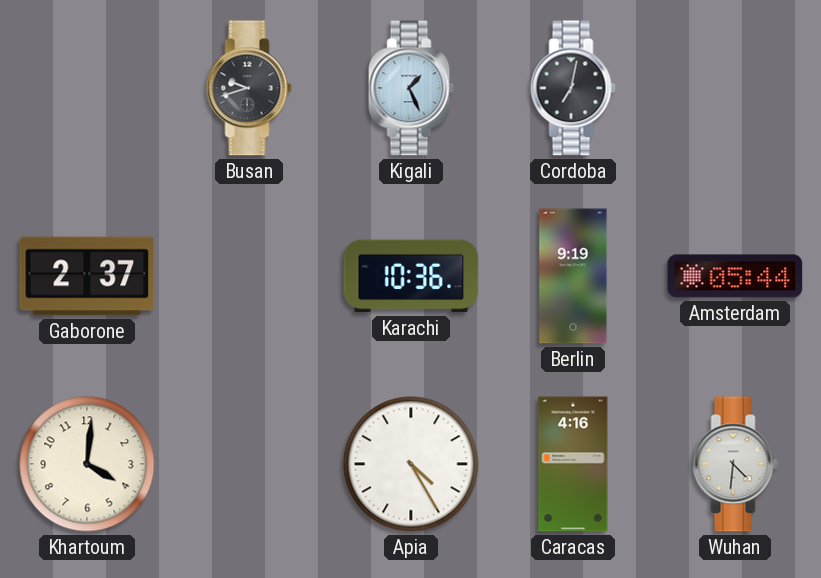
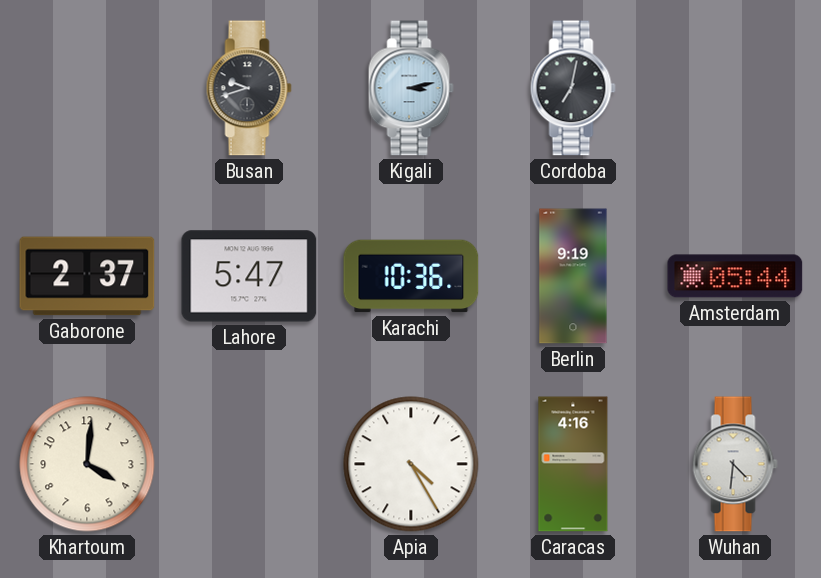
Kigali: 1:26 -> 3:13
Lahore: none -> 5:47
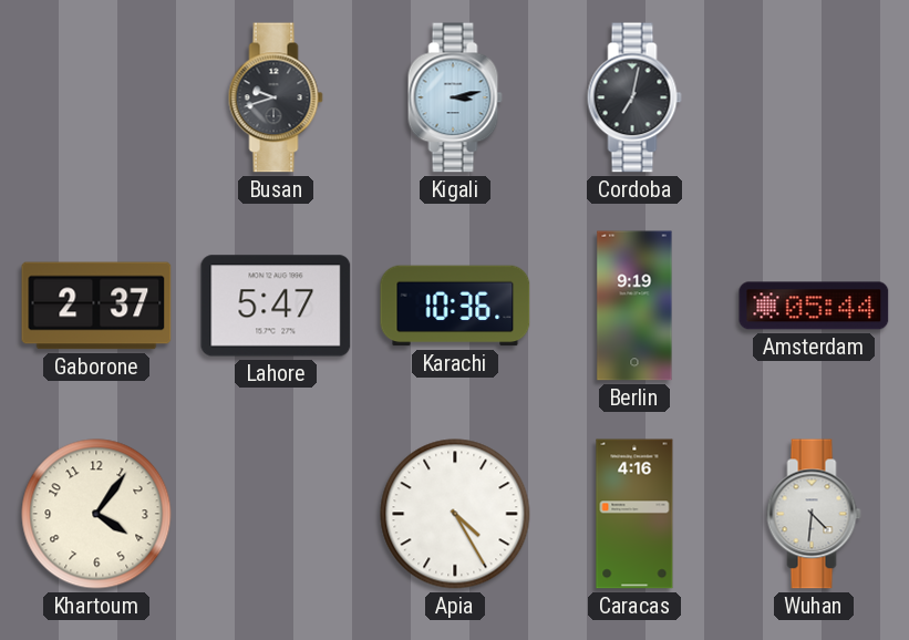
Khartoum: 4:01 -> 4:06
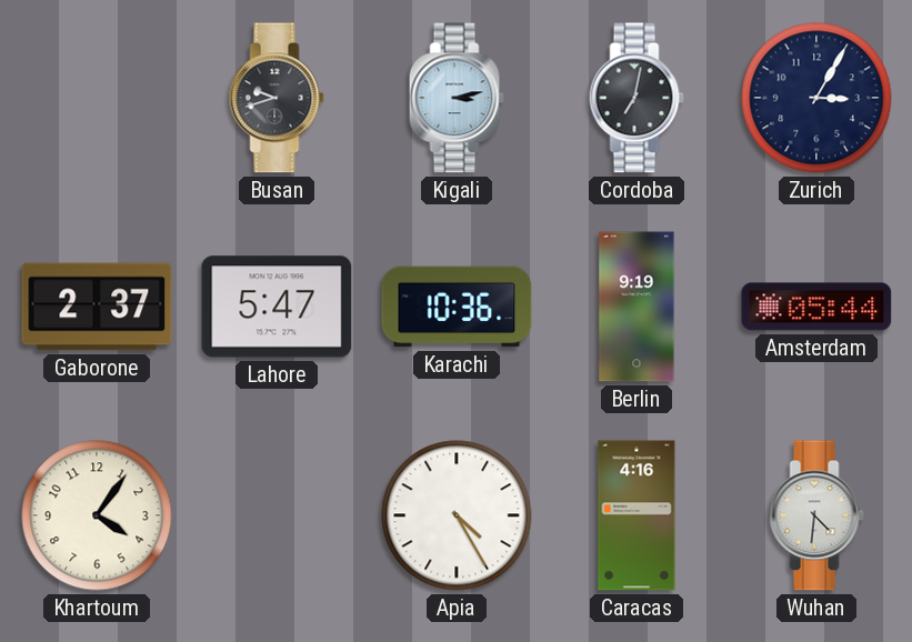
Zurich: none -> 3:05
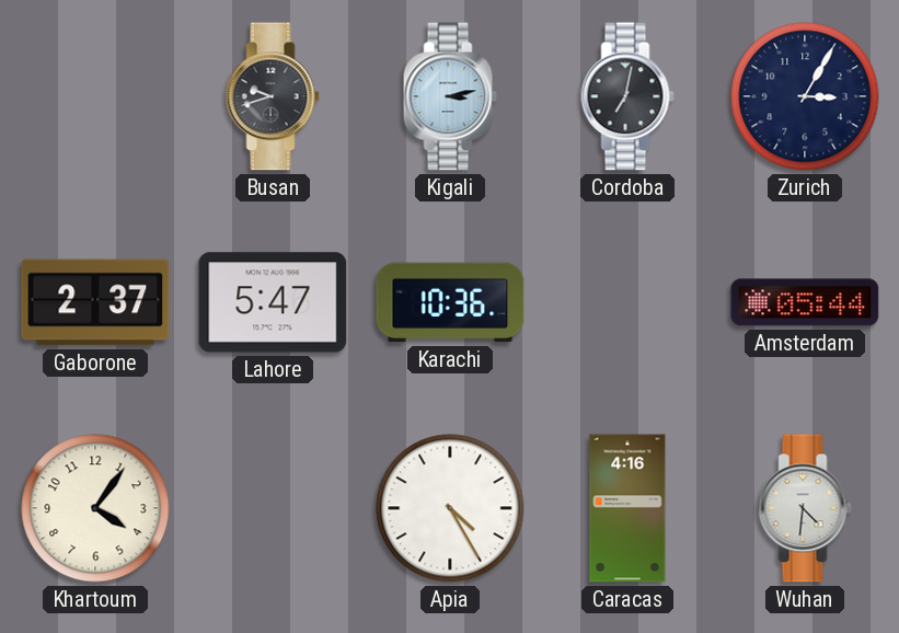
Berlin: 9:19 -> none
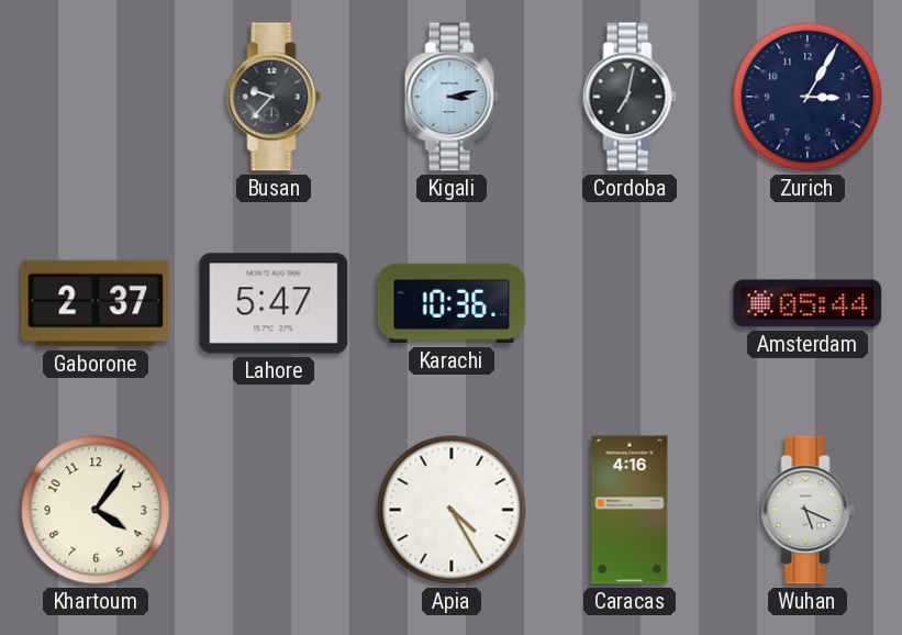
Busan: 9:42 -> 9:37
Wuhan: 4:31 -> 5:19
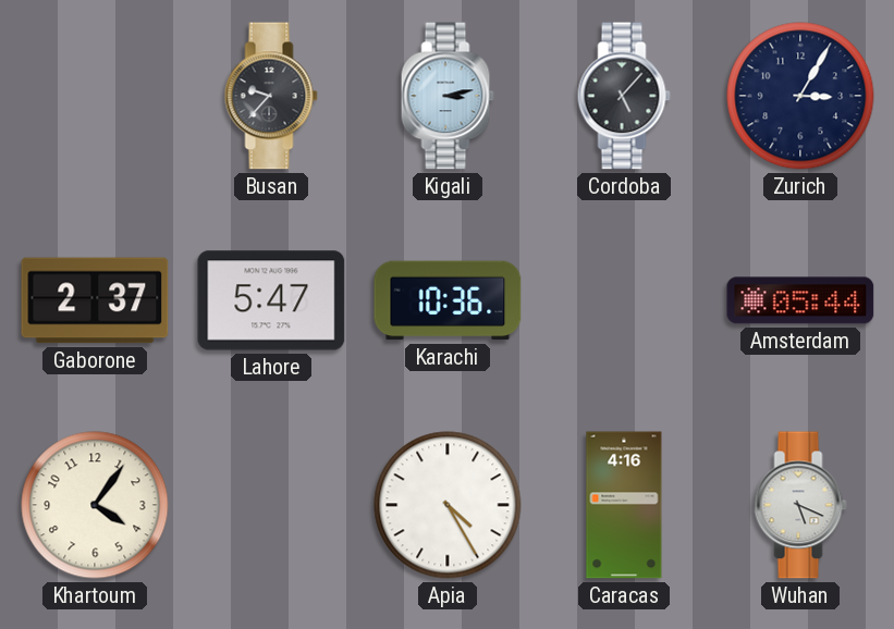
Cordoba: 7:02 -> 5:07
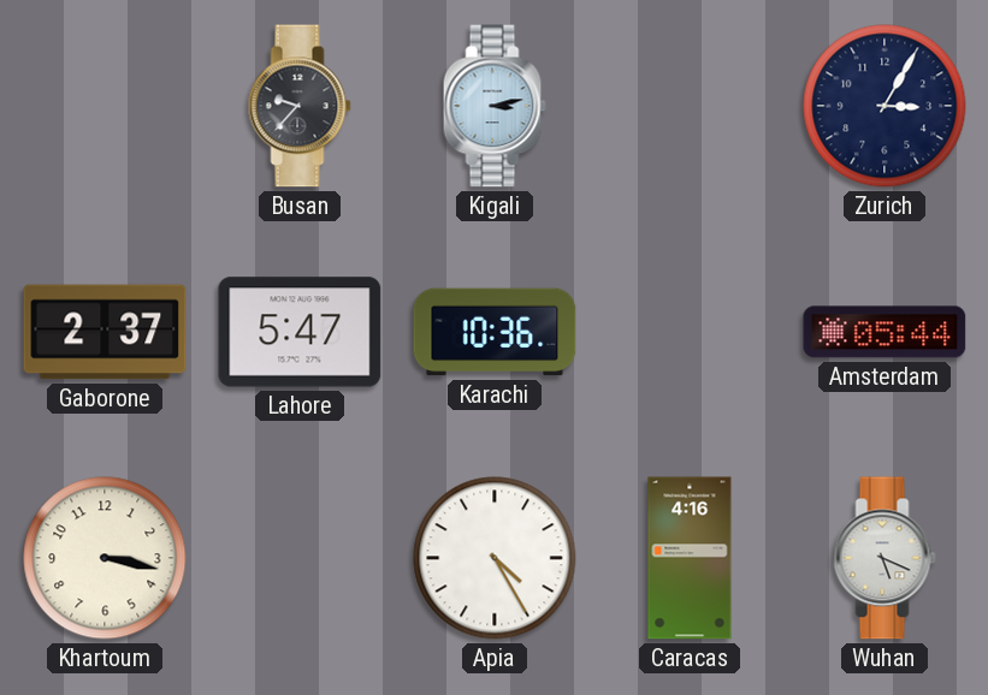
Cordoba: 5:07 -> none
Khartoum: 4:06 -> 3:17
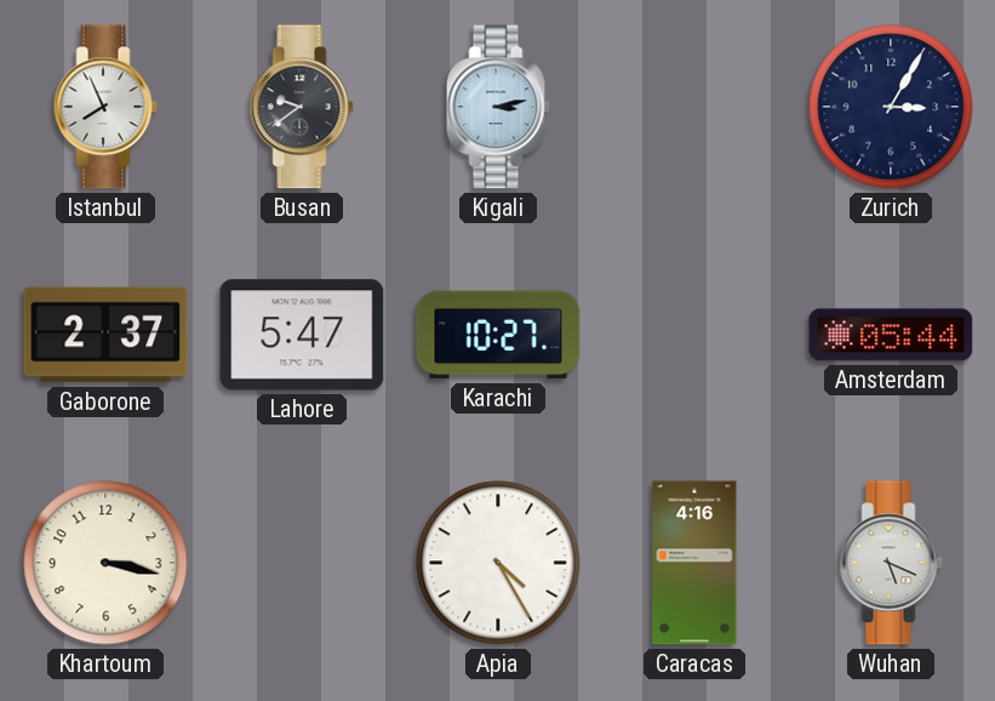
Istanbul: none -> 7:56
Busan: 9:37 -> 9:39
Karachi: 10:36 -> 10:27
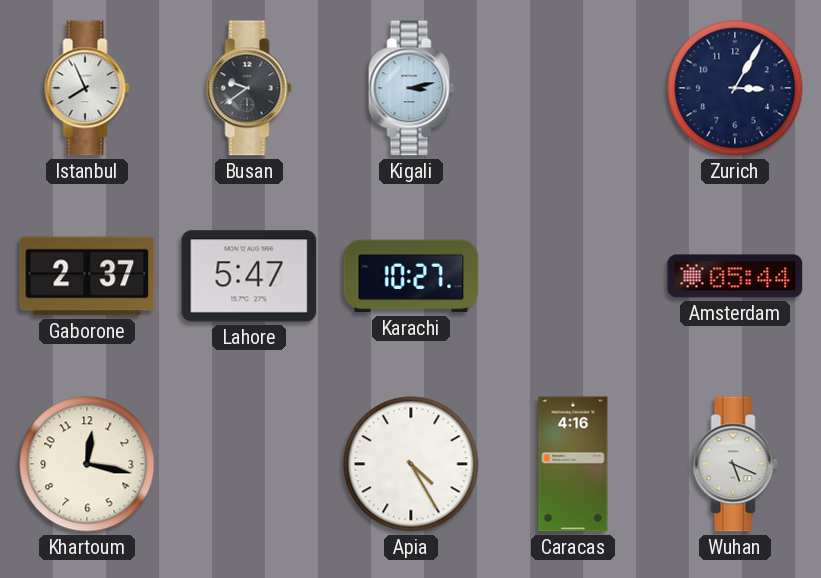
Khartoum: 3:17 -> 12:17
